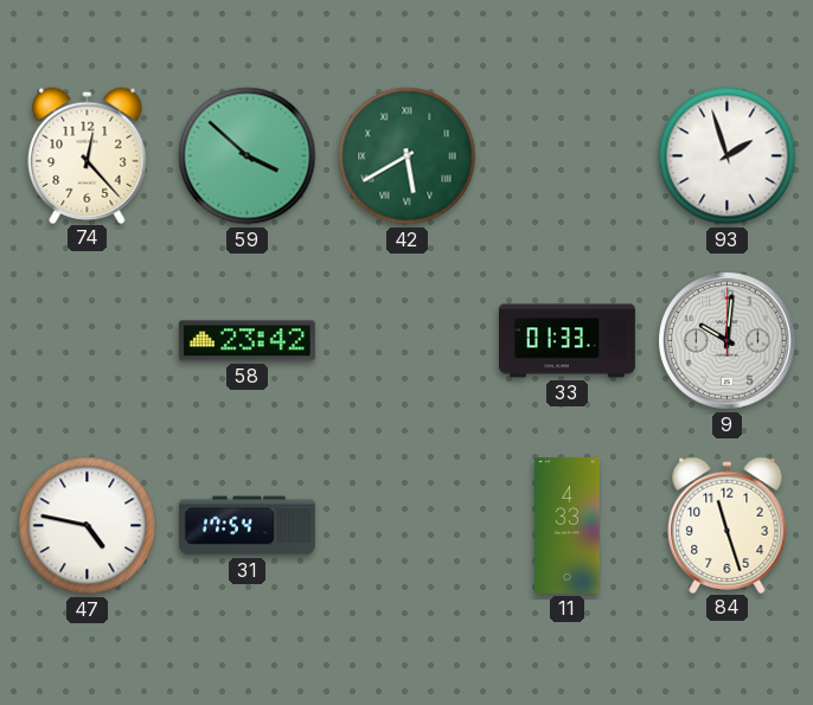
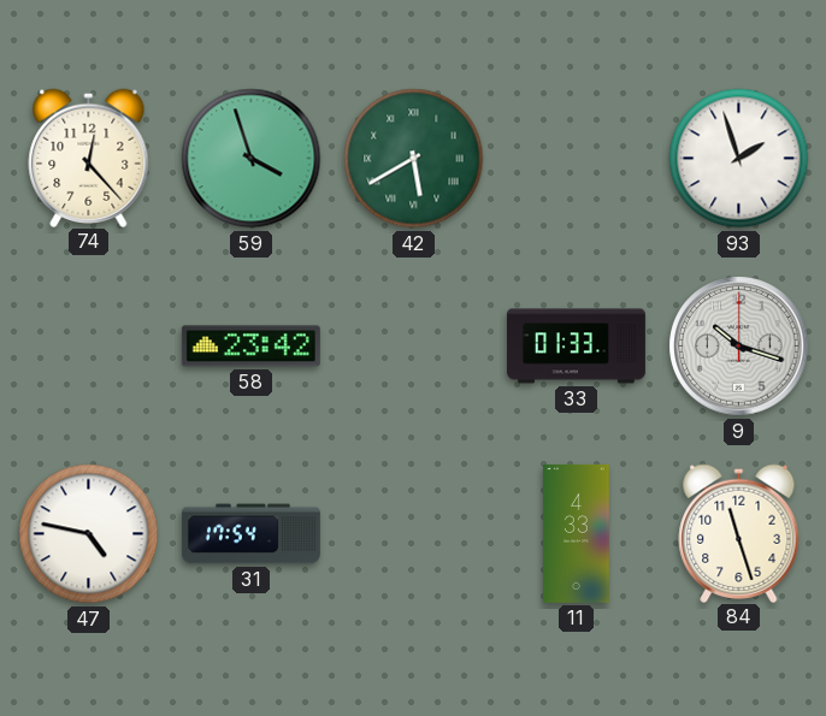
59: 3:52 -> 3:57
9: 10:01 -> 10:18
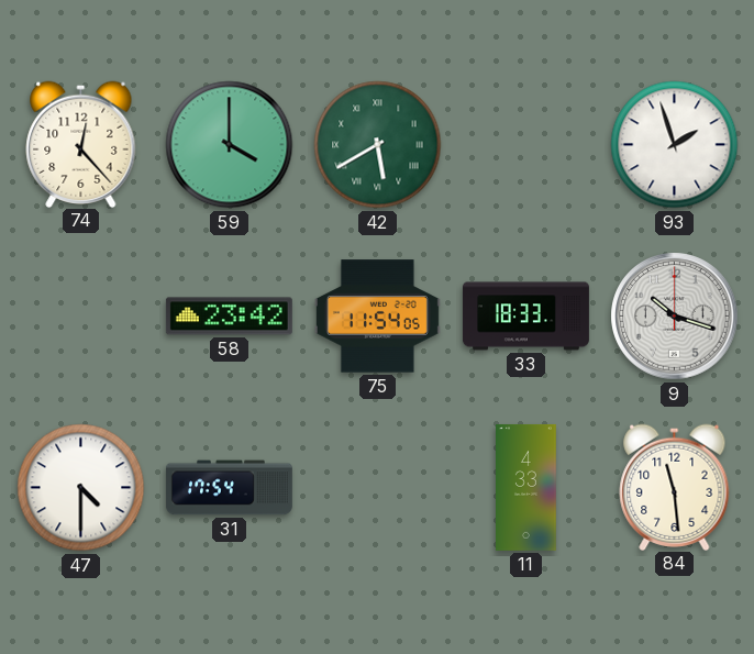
59: 3:57 -> 4:00
75: none -> 11:54
33: 01:33 -> 18:33
47: 4:47 -> 4:30
84: 11:27 -> 11:29
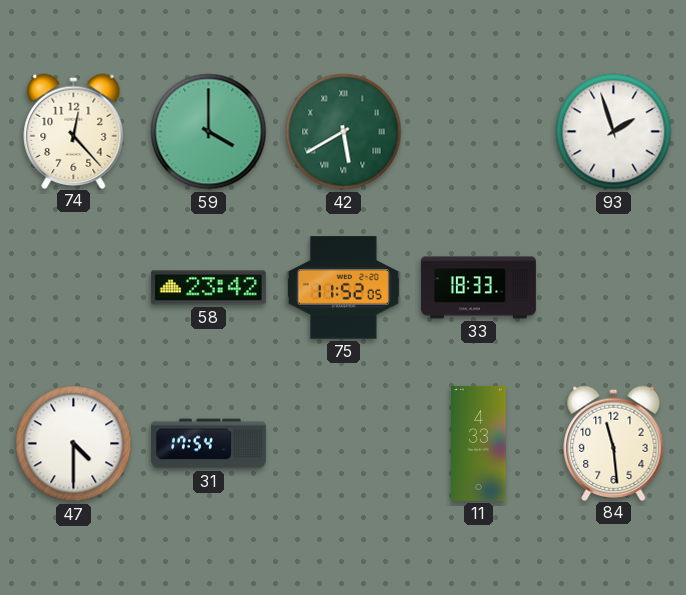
75: 11:54 -> 11:52
9: 10:18 -> none
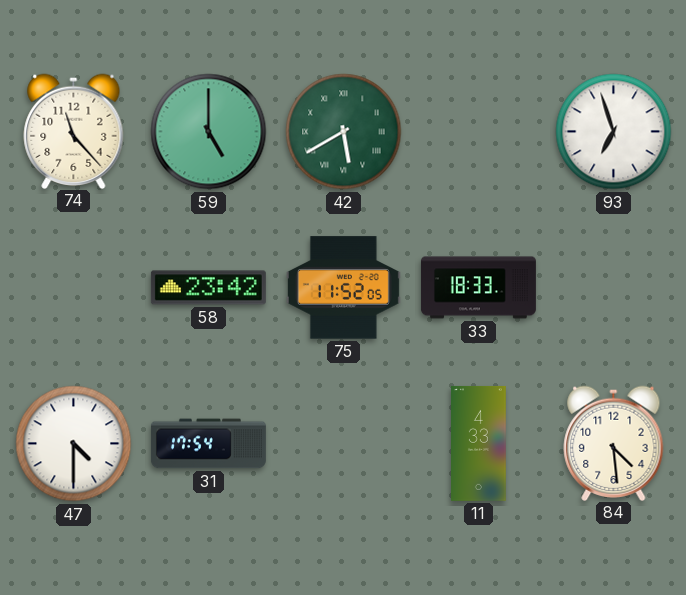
74: 12:23 -> 11:23
59: 4:00 -> 5:00
93: 1:57 -> 6:57
84: 11:29 -> 4:29
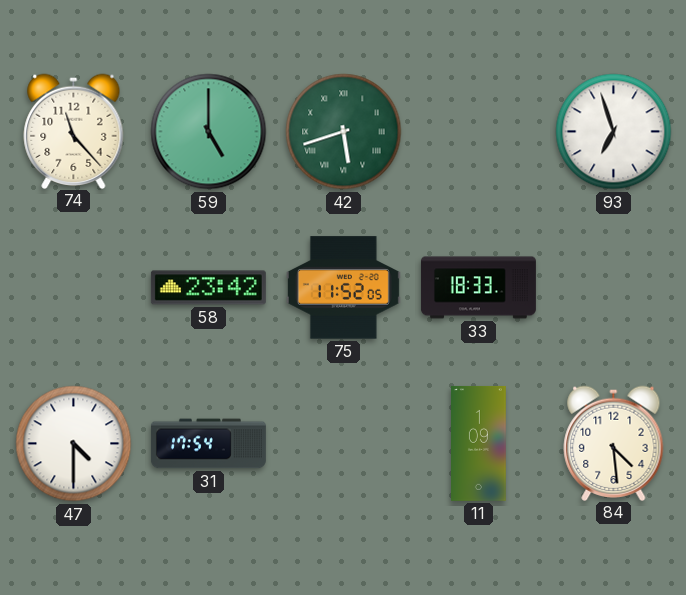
42: 5:40 -> 5:42
11: 4:33 -> 1:09
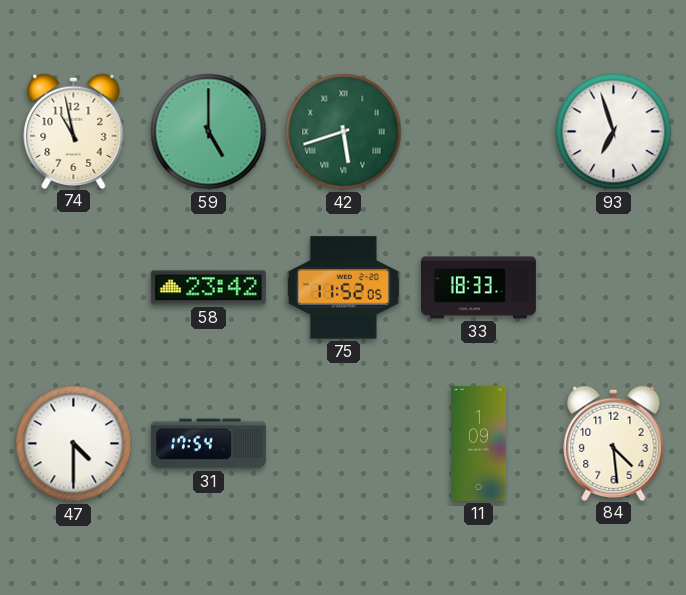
74: 11:23 -> 10:58
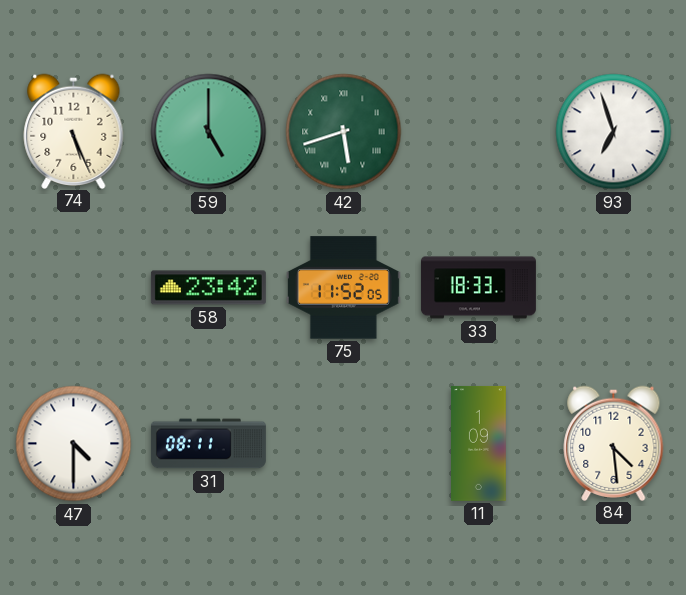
74: 10:58 -> 5:26
31: 17:54 -> 08:11
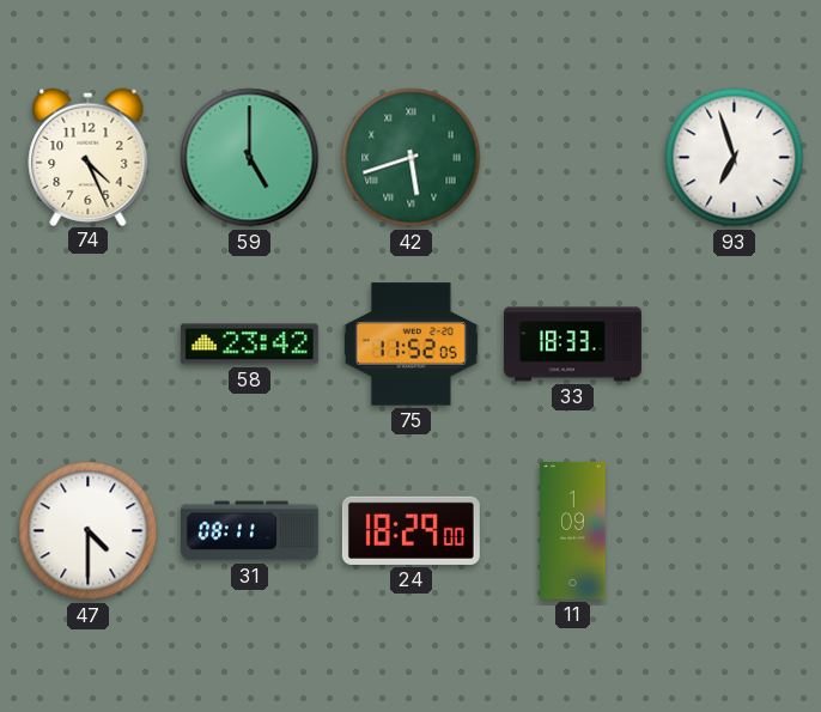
74: 5:26 -> 4:26
24: none -> 18:29
84: 4:29 -> none
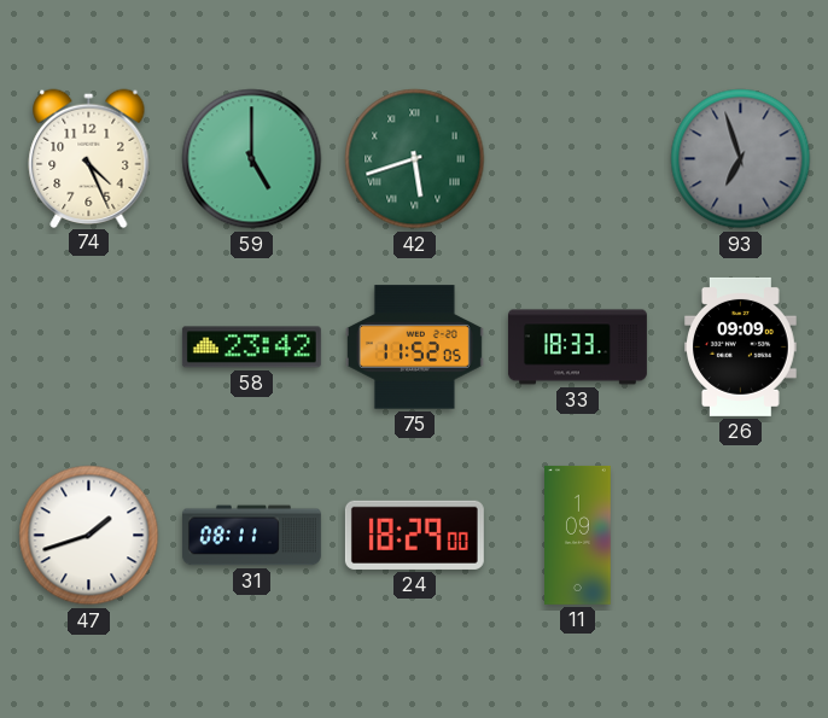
93 dial: white -> grey
26: none -> 09:09
47: 4:30 -> 1:42
